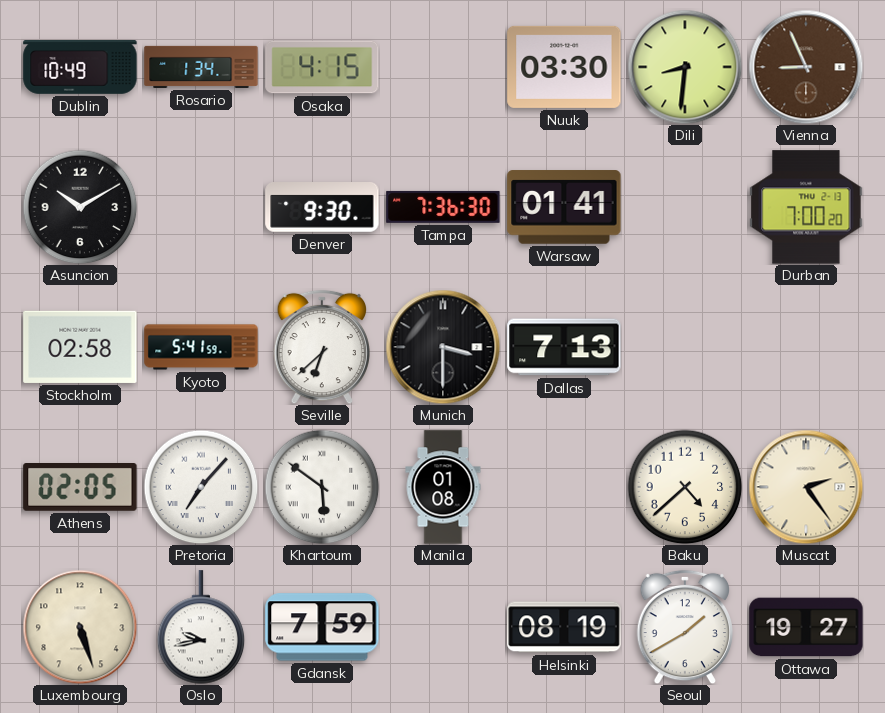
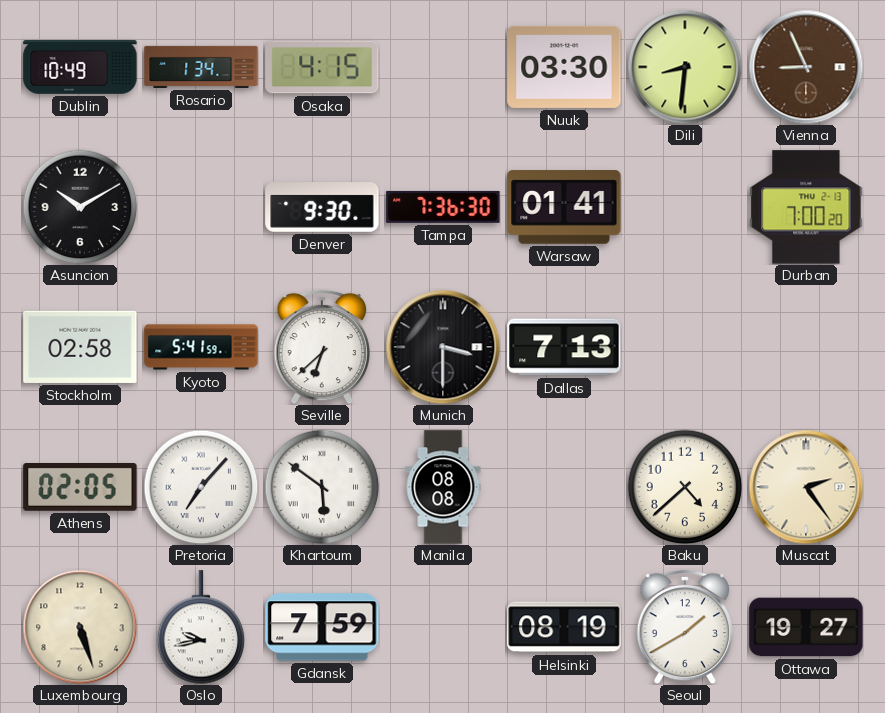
Manila: 01:08 -> 08:08
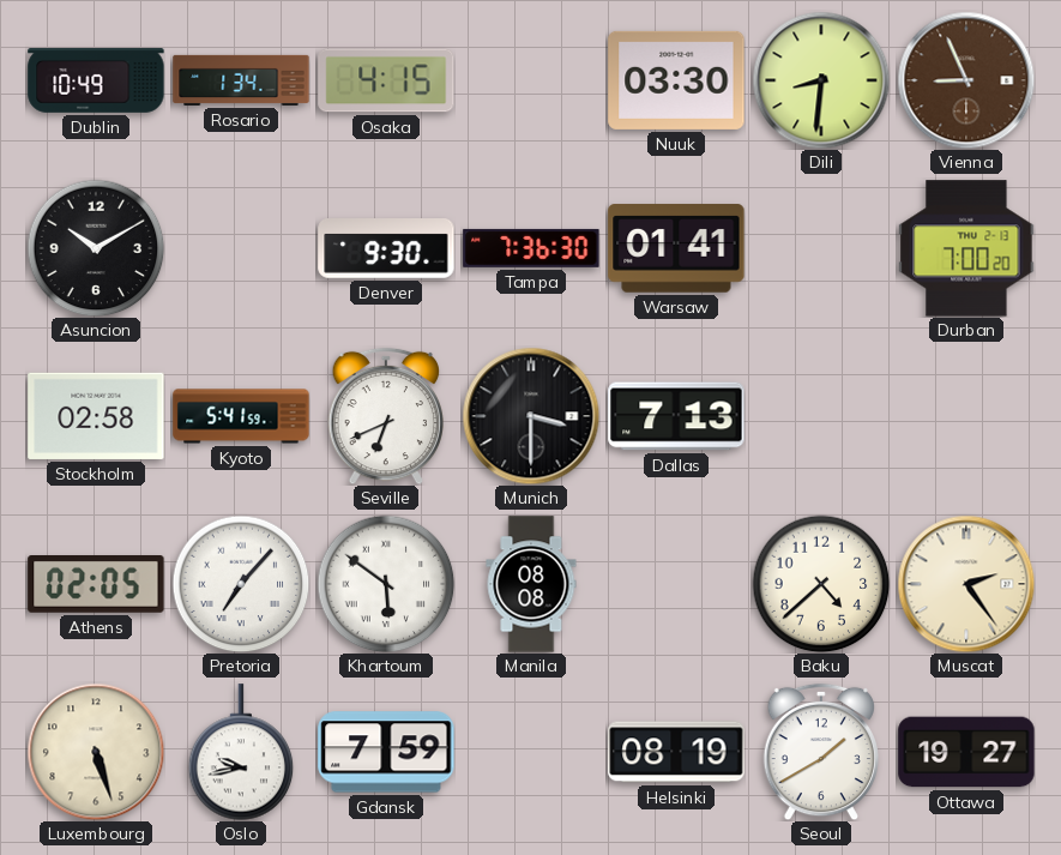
Seville: 6:38 -> 6:41
